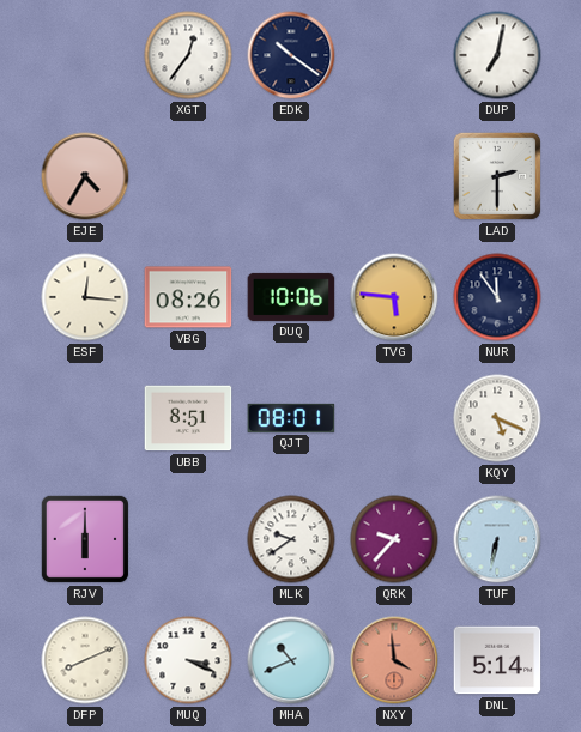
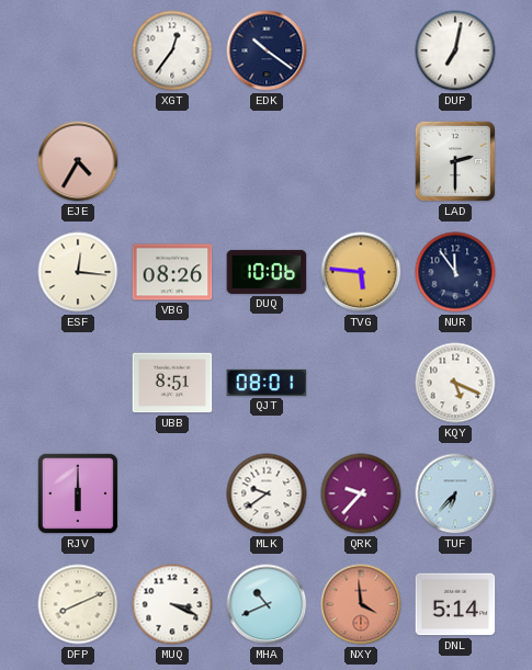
TUF: 6:32 -> 6:37
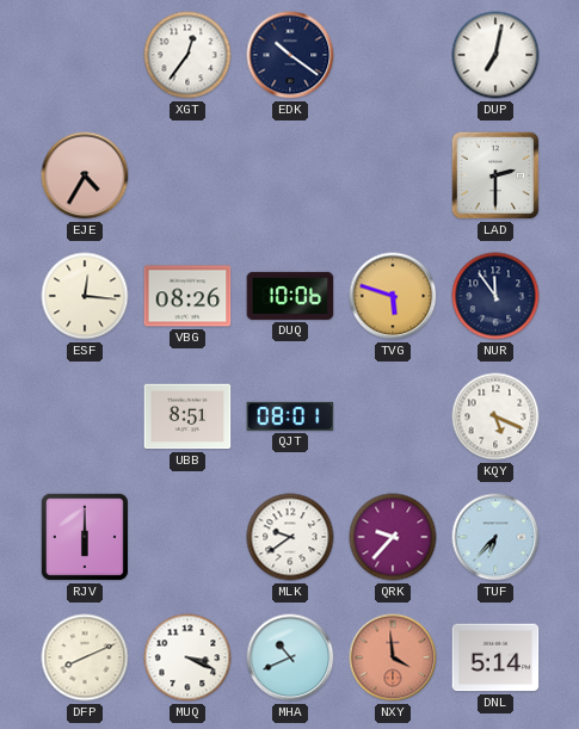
TVG: 5:46 -> 5:48
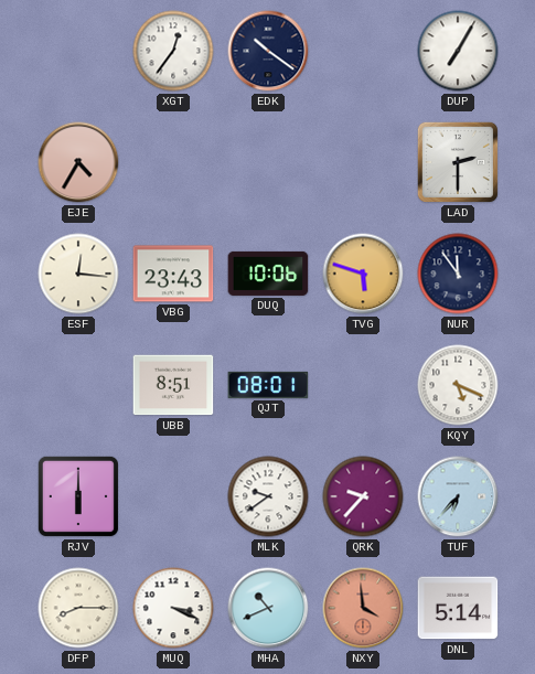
DUP: 7:02 -> 7:05
VBG: 08:26 -> 23:43
DFP: 8:11 -> 8:15
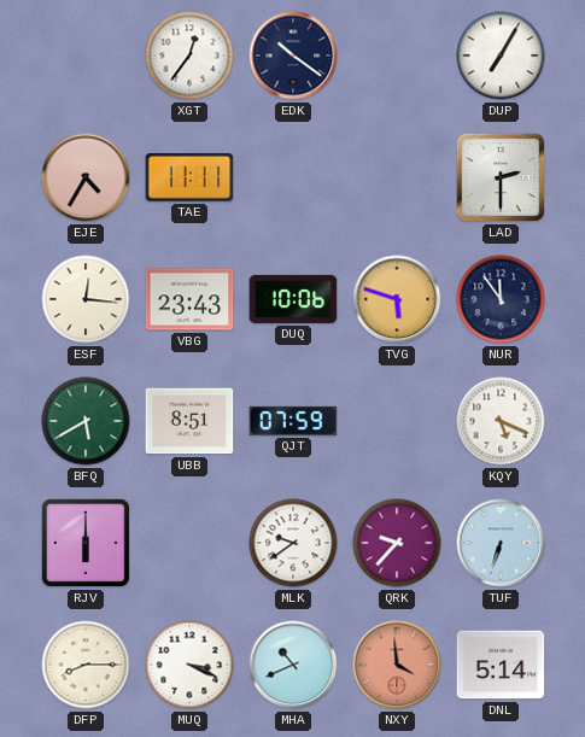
TAE: none -> 11:11
BFQ: none -> 5:40
QJT: 08:01 -> 07:59
TUF: 6:37 -> 6:33
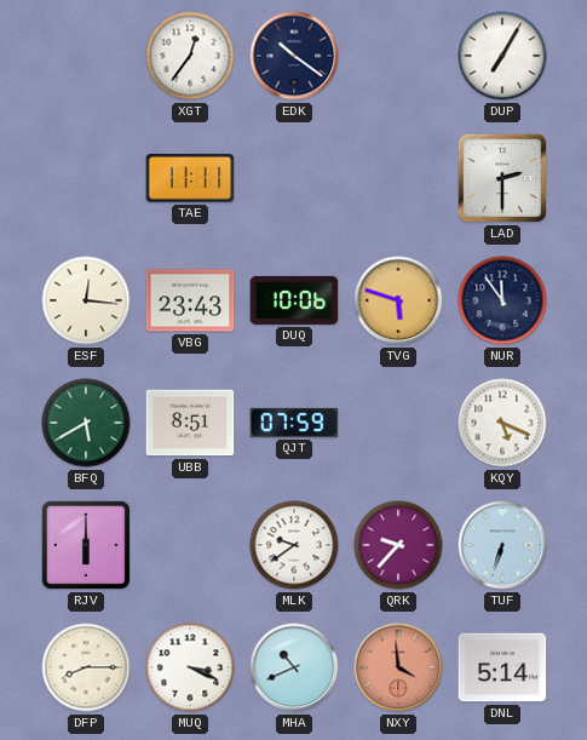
EJE: 4:35 -> none
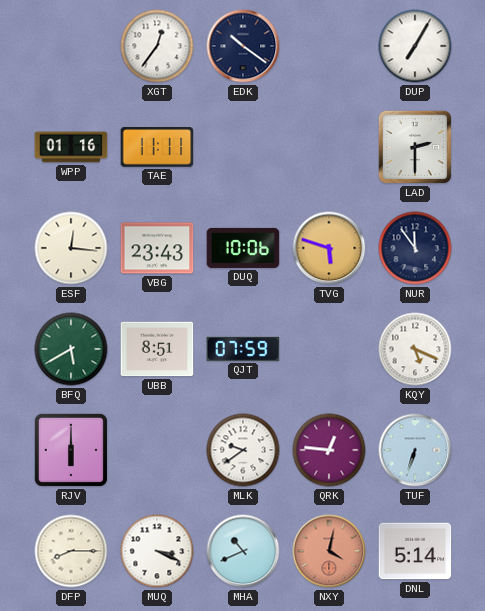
WPP: none -> 01:16
QRK: 9:37 -> 12:46
NXY: 3:59 -> 4:02
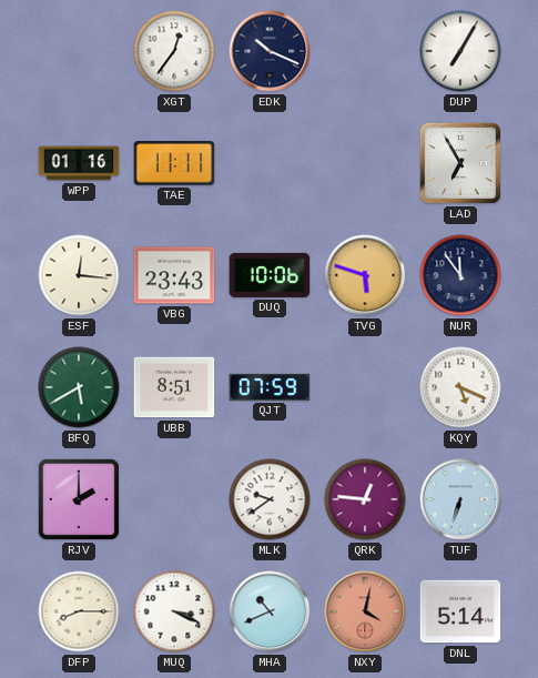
EDK: 10:21 -> 10:19
LAD: 2:30 -> 6:55
RJV: 6:00 -> 2:00
